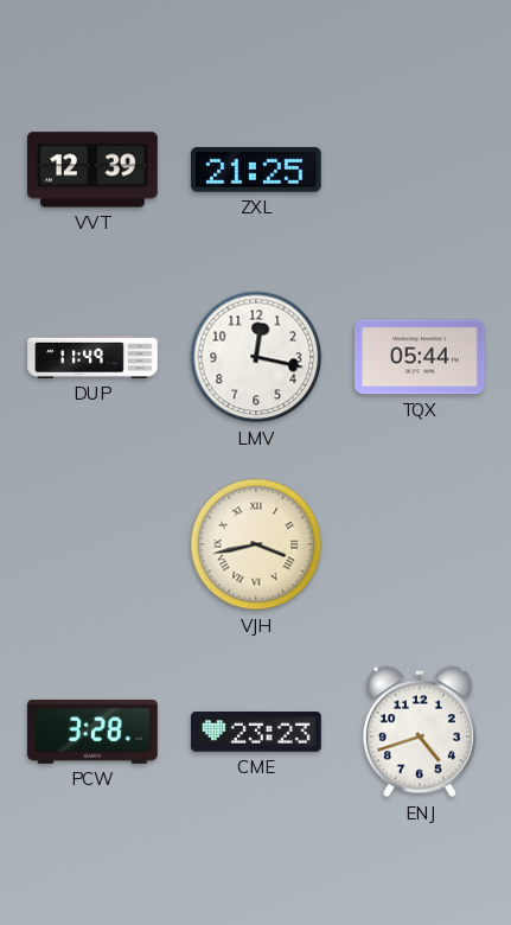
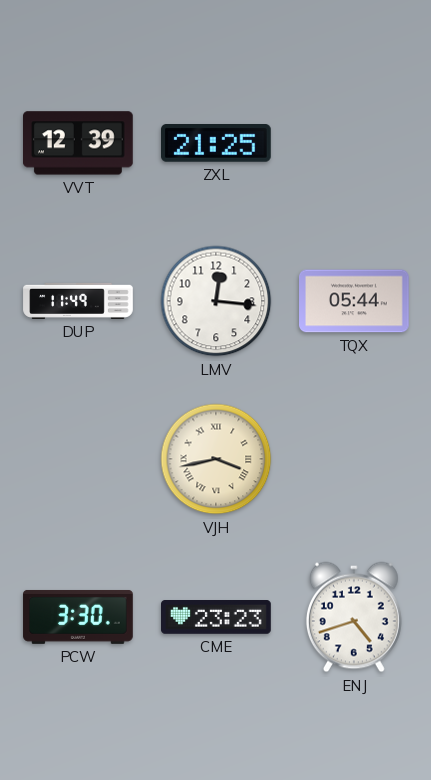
LMV: 12:17 -> 12:16
PCW: 3:28 -> 3:30
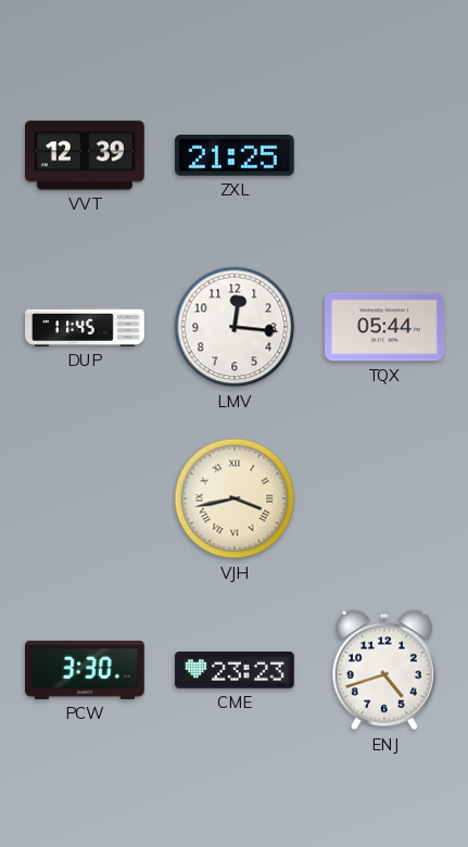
DUP: 11:49 -> 11:45
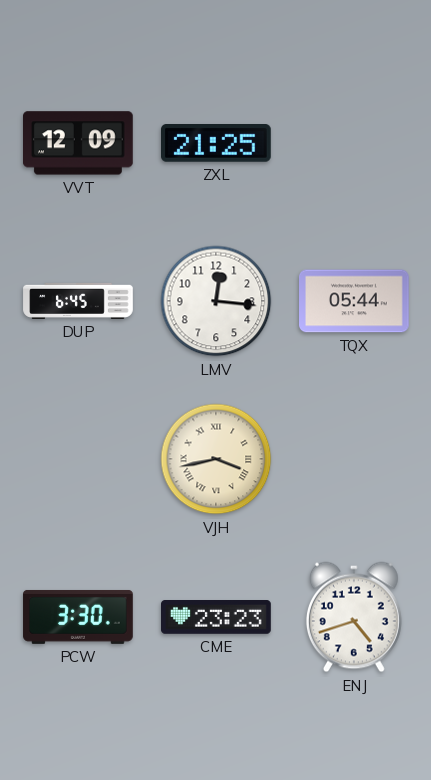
VVT: 12:39 -> 12:09
DUP: 11:45 -> 6:45
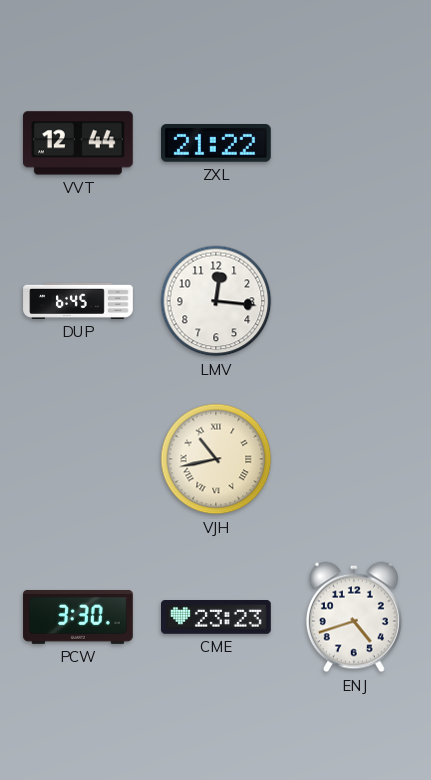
VVT: 12:09 -> 12:44
ZXL: 21:25 -> 21:22
TQX: 05:44 -> none
VJH: 3:43 -> 10:43
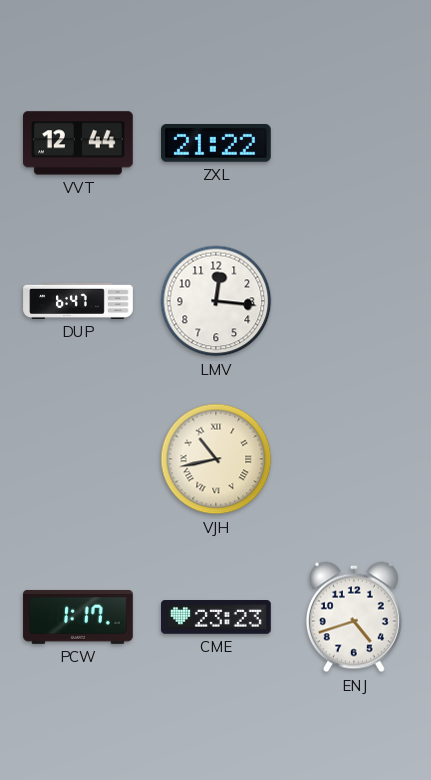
DUP: 6:45 -> 6:47
PCW: 3:30 -> 1:17
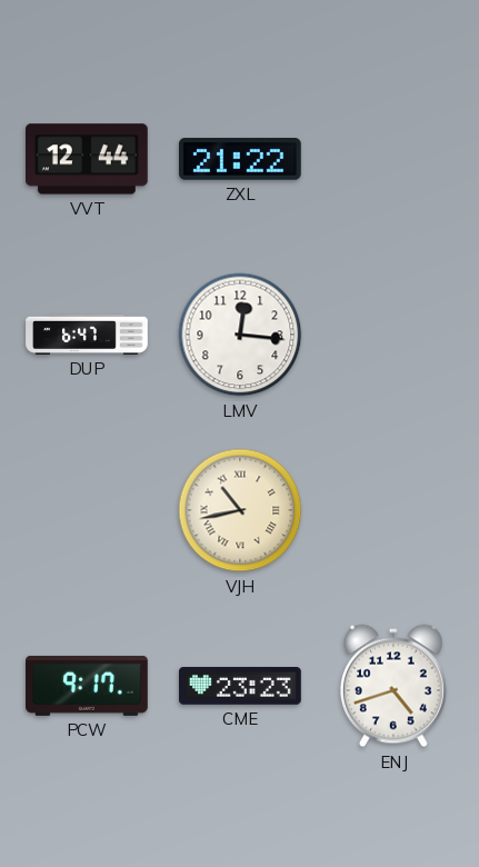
PCW: 1:17 -> 9:17
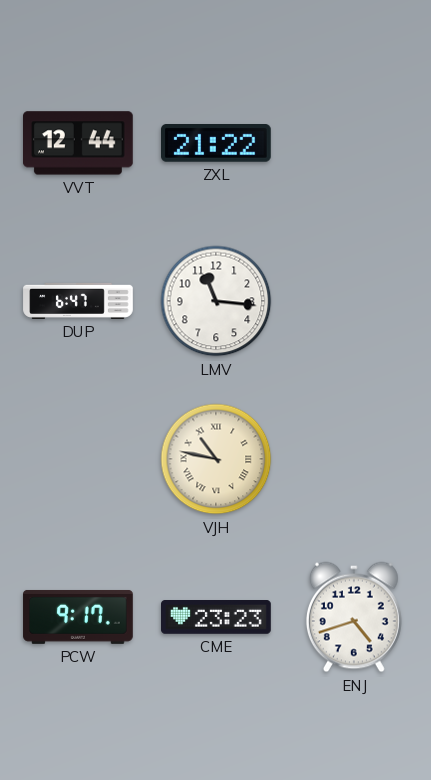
LMV: 12:16 -> 11:16
VJH: 10:43 -> 10:47
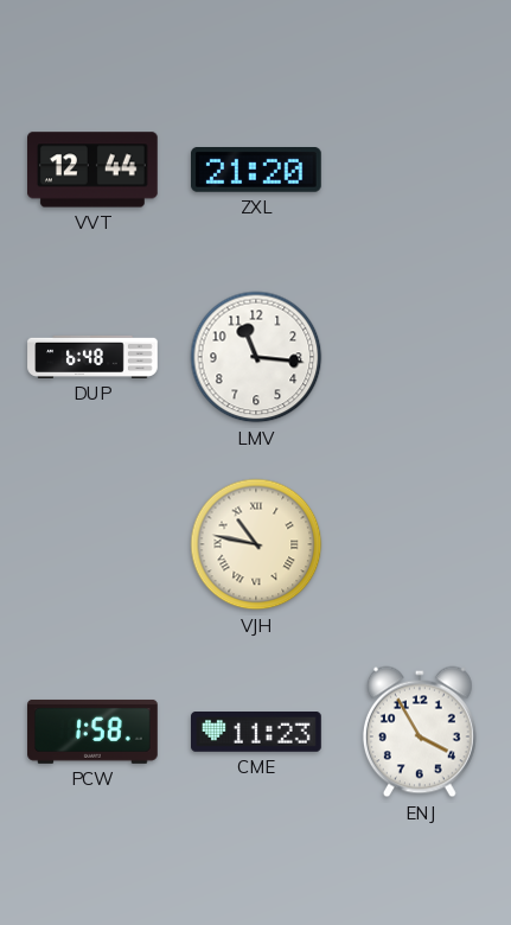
ZXL: 21:22 -> 21:20
DUP: 6:47 -> 6:48
PCW: 9:17 -> 1:58
CME: 23:23 -> 11:23
ENJ: 4:42 -> 3:55
